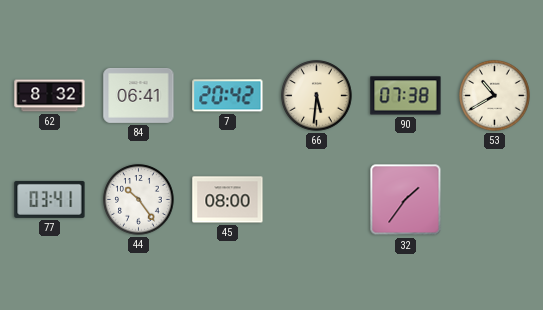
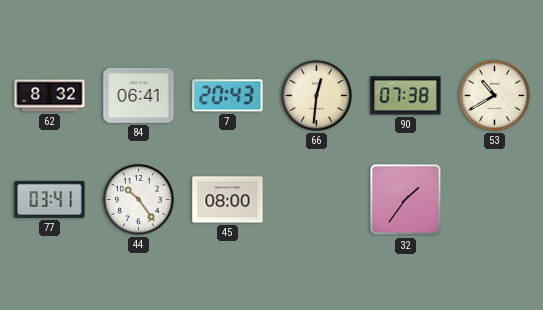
7: 20:42 -> 20:43
66: 5:31 -> 12:31
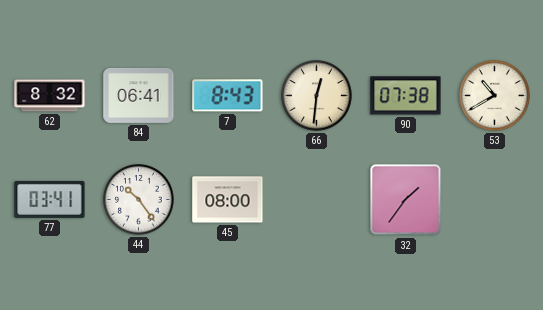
7: 20:43 -> 8:43
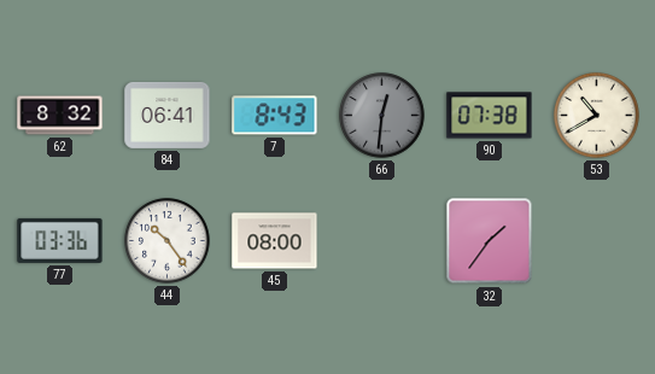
66 dial: cream -> grey
77: 03:41 -> 03:36
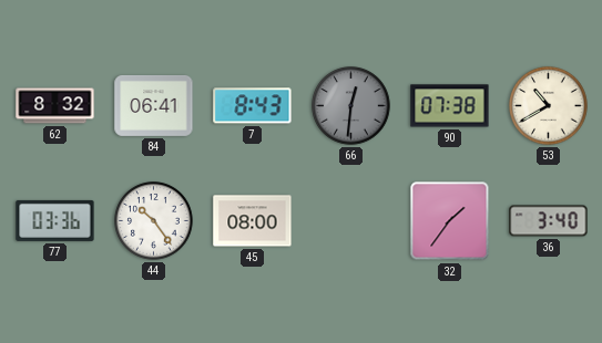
36: none -> 3:40
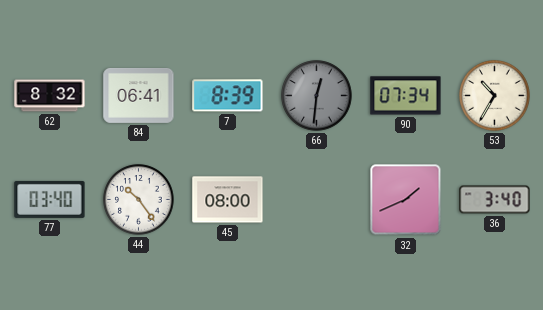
7: 8:43 -> 8:39
90: 07:38 -> 07:34
53: 10:40 -> 10:35
77: 03:36 -> 03:40
32: 1:36 -> 1:41
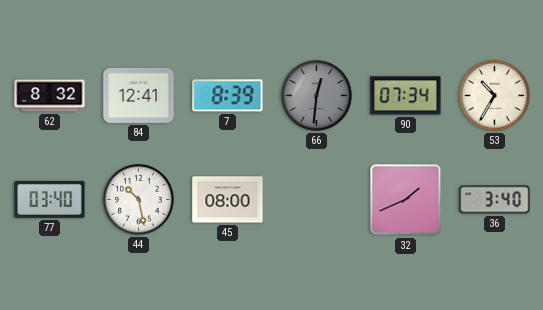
84: 06:41 -> 12:41
44: 10:24 -> 10:28
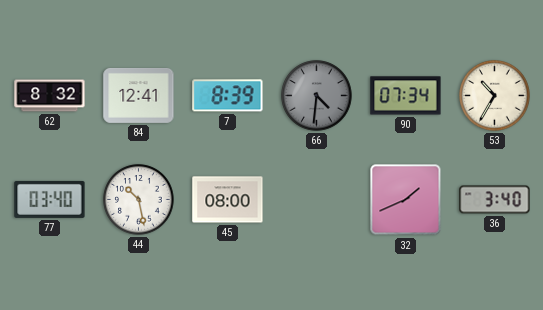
66: 12:31 -> 4:31
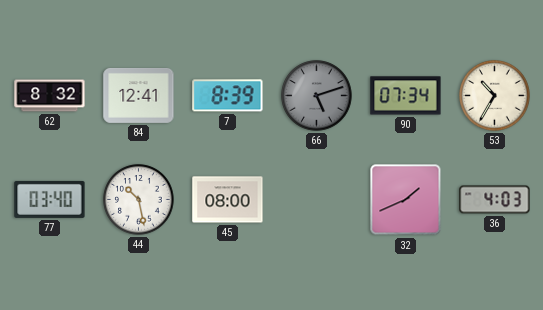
66: 4:31 -> 5:12
36: 3:40 -> 4:03
